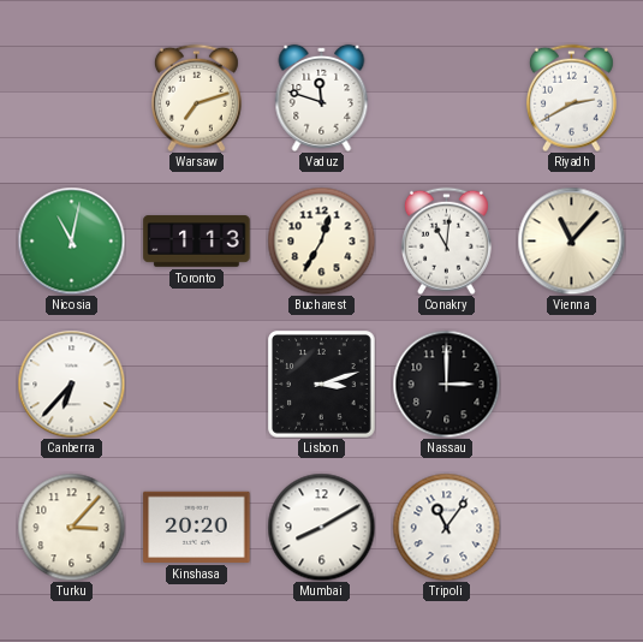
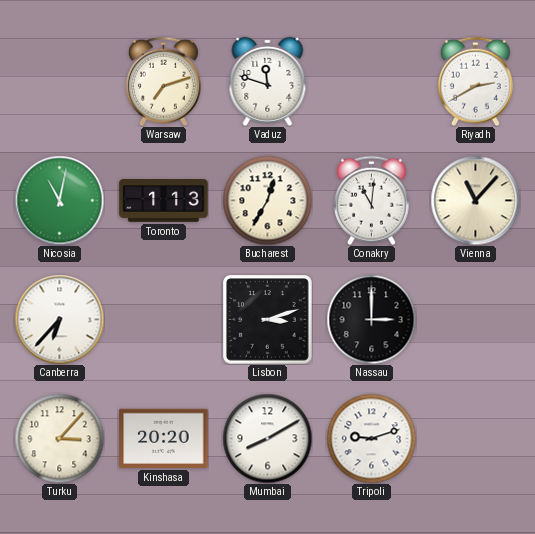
Tripoli: 11:06 -> 9:12
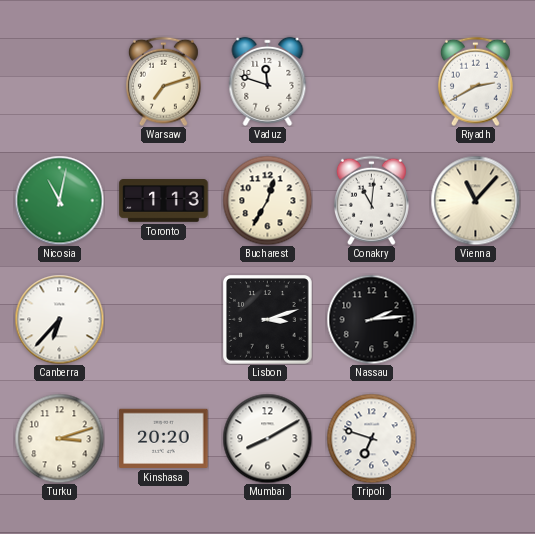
Nassau: 3:00 -> 2:14
Turku: 3:07 -> 3:12
Tripoli: 9:12 -> 6:48
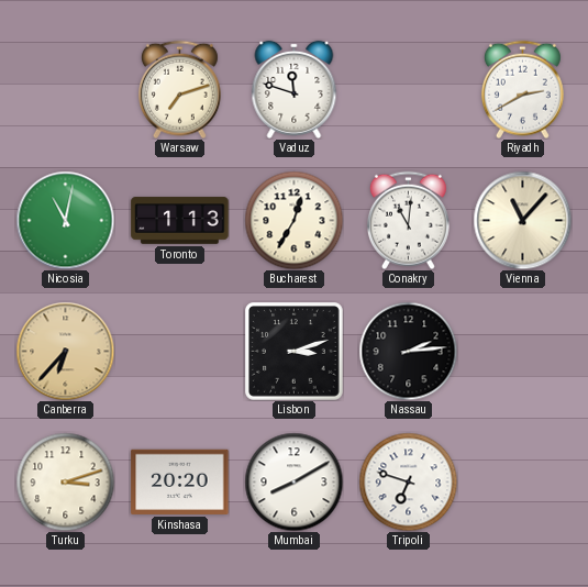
Canberra dial: white -> champagne
